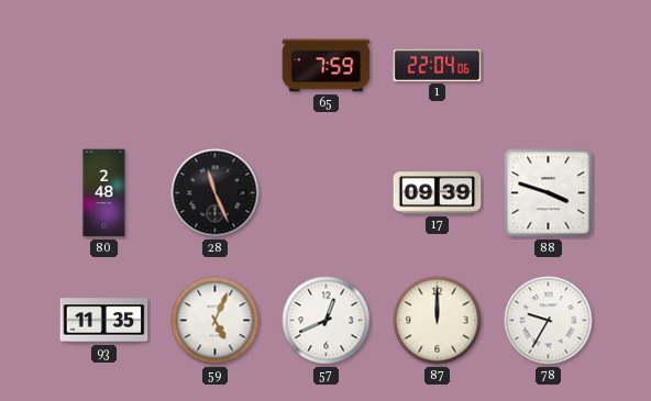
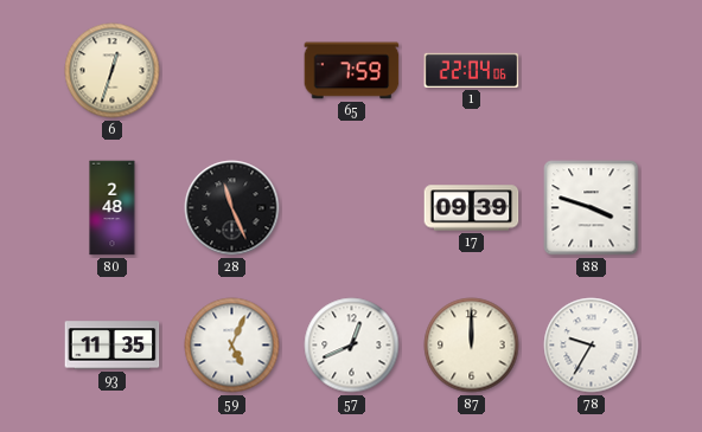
6: none -> 12:33
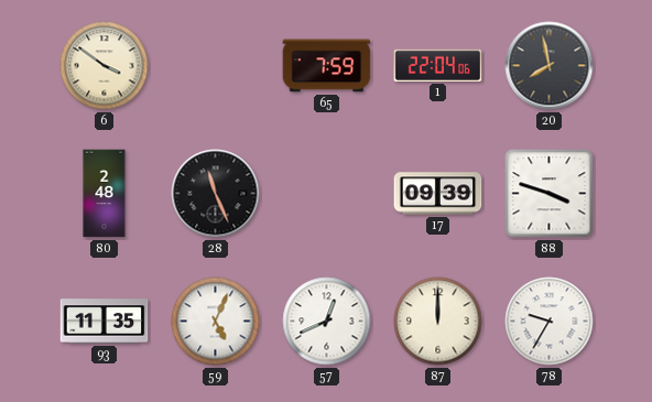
6: 12:33 -> 3:51
20: none -> 7:58
